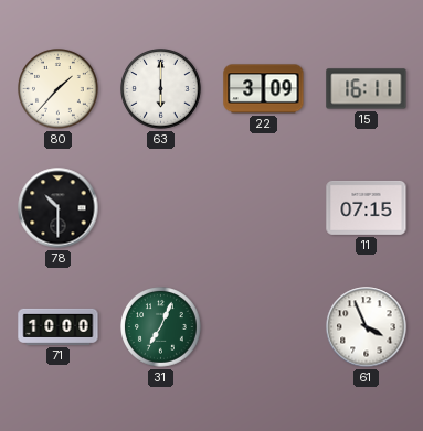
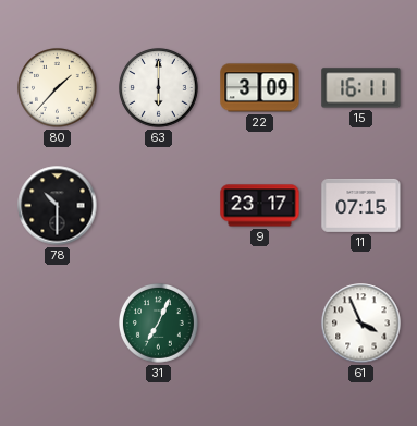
9: none -> 23:17
71: 10:00 -> none
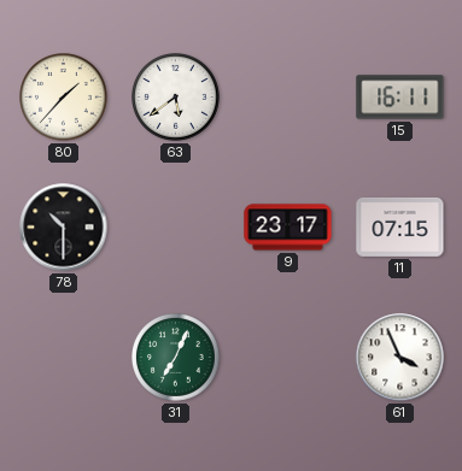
63: 6:00 -> 5:39
22: 3:09 -> none
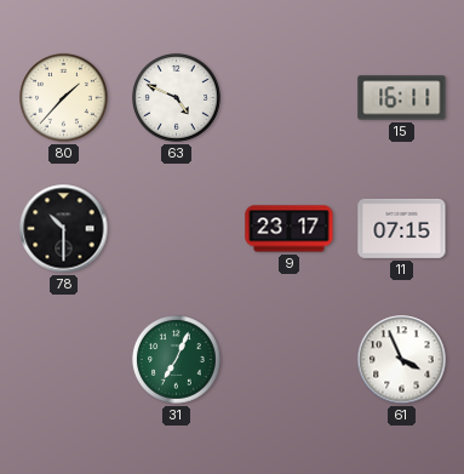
63: 5:39 -> 4:49
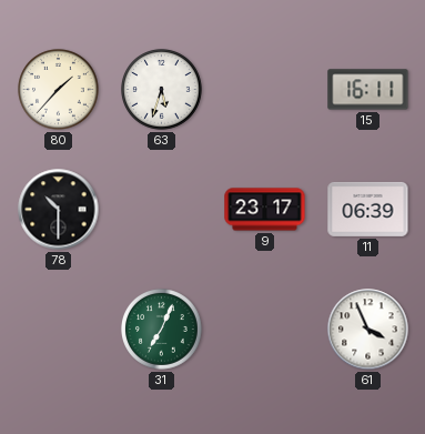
63: 4:49 -> 5:33
11: 07:15 -> 06:39
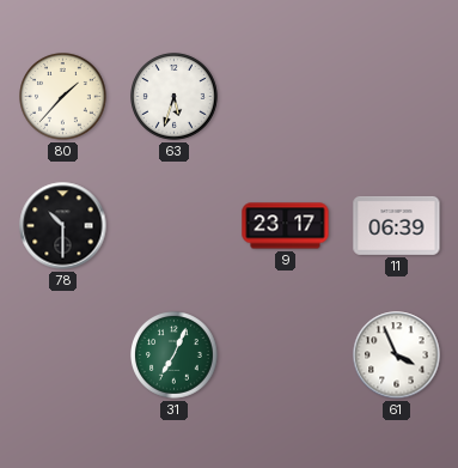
15: 16:11 -> none
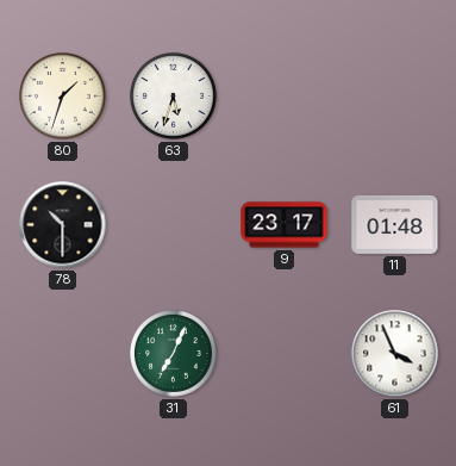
80: 1:37 -> 1:33
11: 06:39 -> 01:48
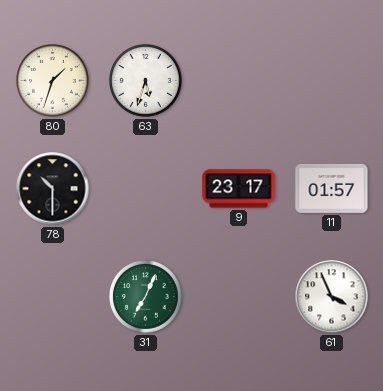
11: 01:48 -> 01:57
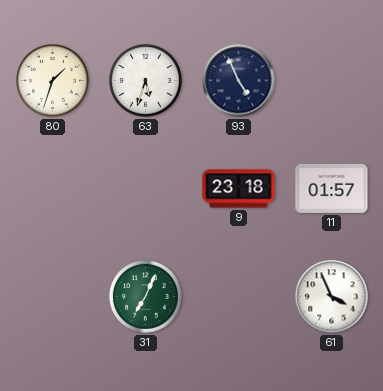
93: none -> 4:56
78: 10:30 -> none
9: 23:17 -> 23:18
